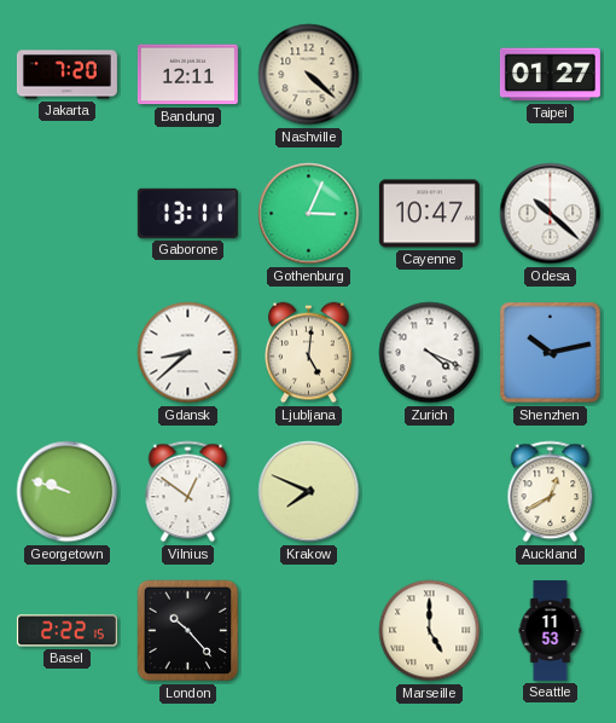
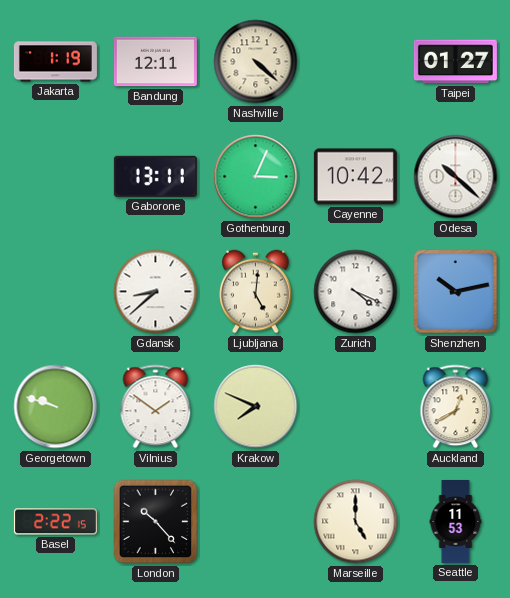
Jakarta: 7:20 -> 1:19
Cayenne: 10:47 -> 10:42
Vilnius: 12:51 -> 1:51
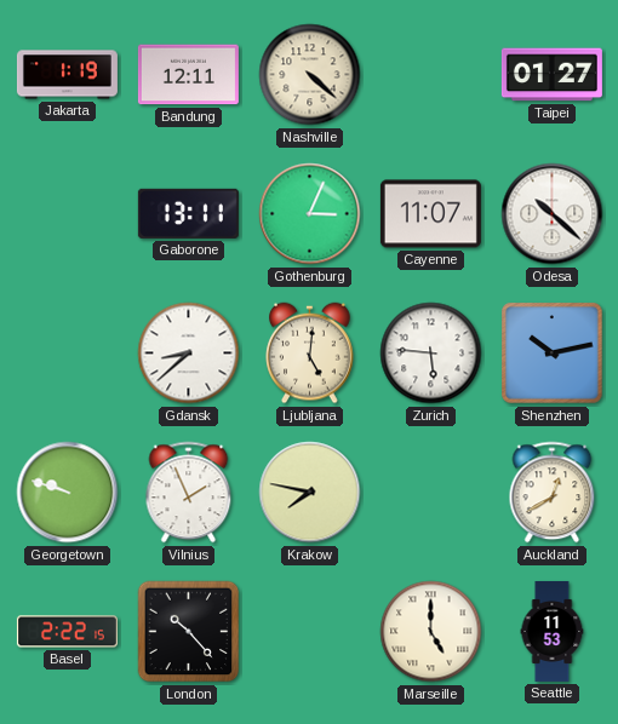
Cayenne: 10:42 -> 11:07
Zurich: 4:19 -> 5:46
Vilnius: 1:51 -> 1:56
Krakow: 7:49 -> 7:47
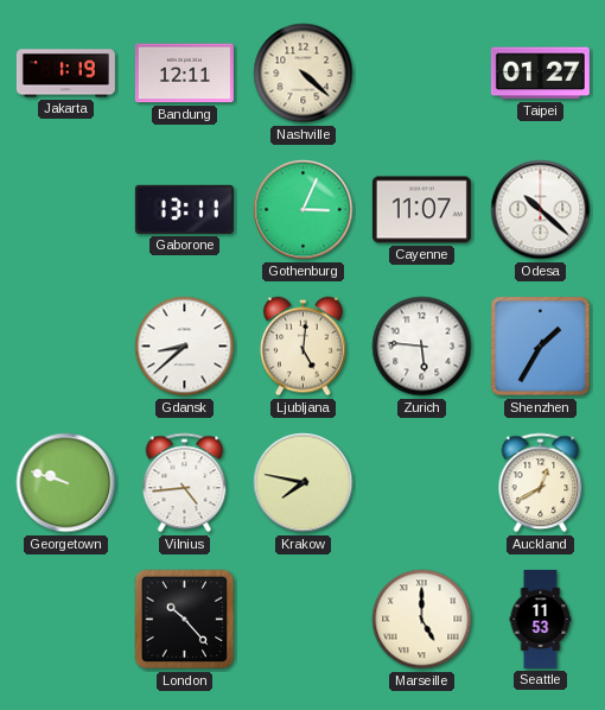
Shenzhen: 10:13 -> 1:35
Vilnius: 1:56 -> 4:44
Basel: 2:22 -> none
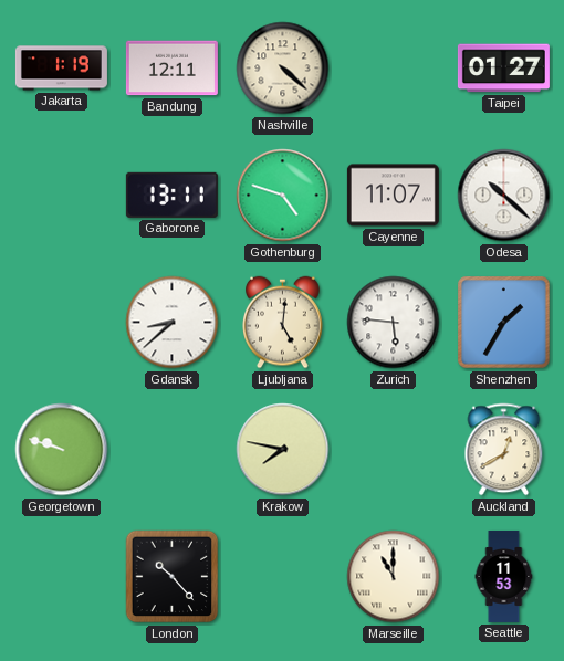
Gothenburg: 3:04 -> 4:48
Vilnius: 4:44 -> none
Marseille: 5:00 -> 11:00
